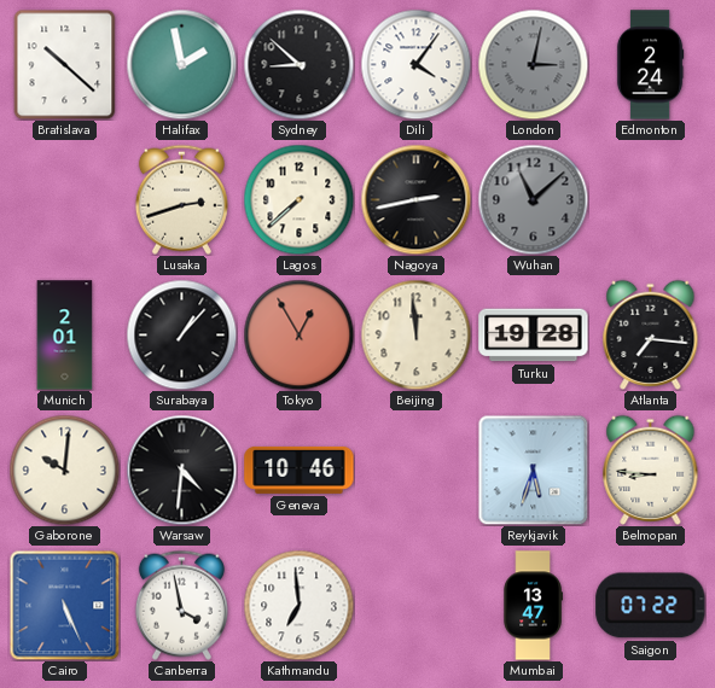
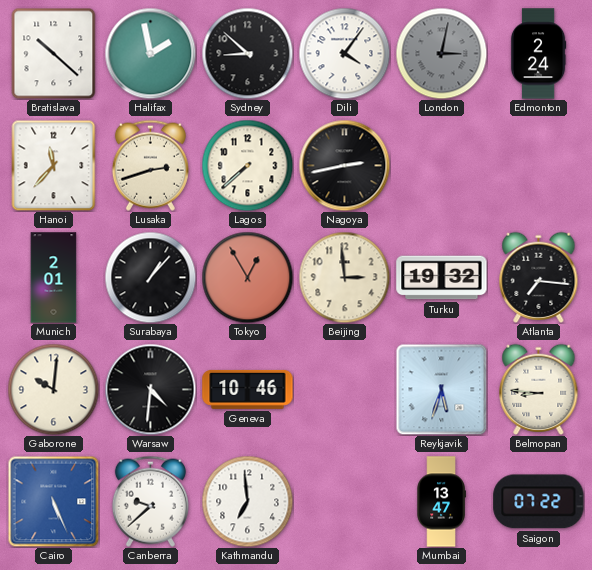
Hanoi: none -> 11:37
Wuhan: 11:08 -> none
Beijing: 11:59 -> 2:59
Turku: 19:28 -> 19:32
Canberra: 3:58 -> 9:38
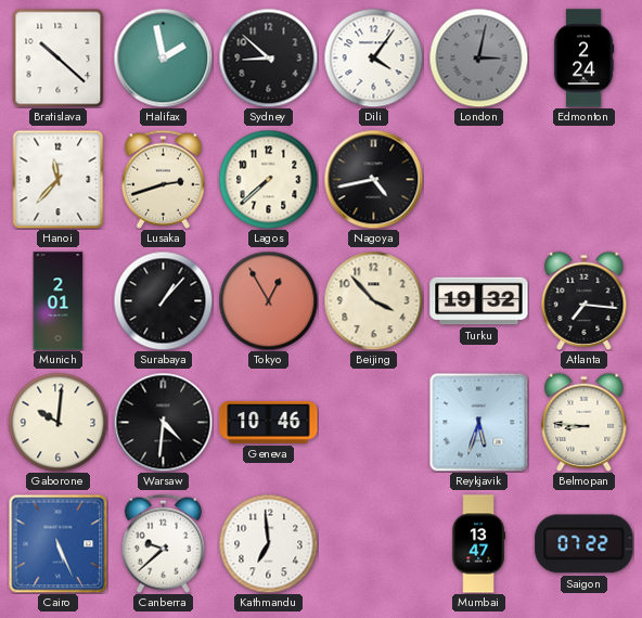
Nagoya: 2:43 -> 4:43
Beijing: 2:59 -> 3:53
